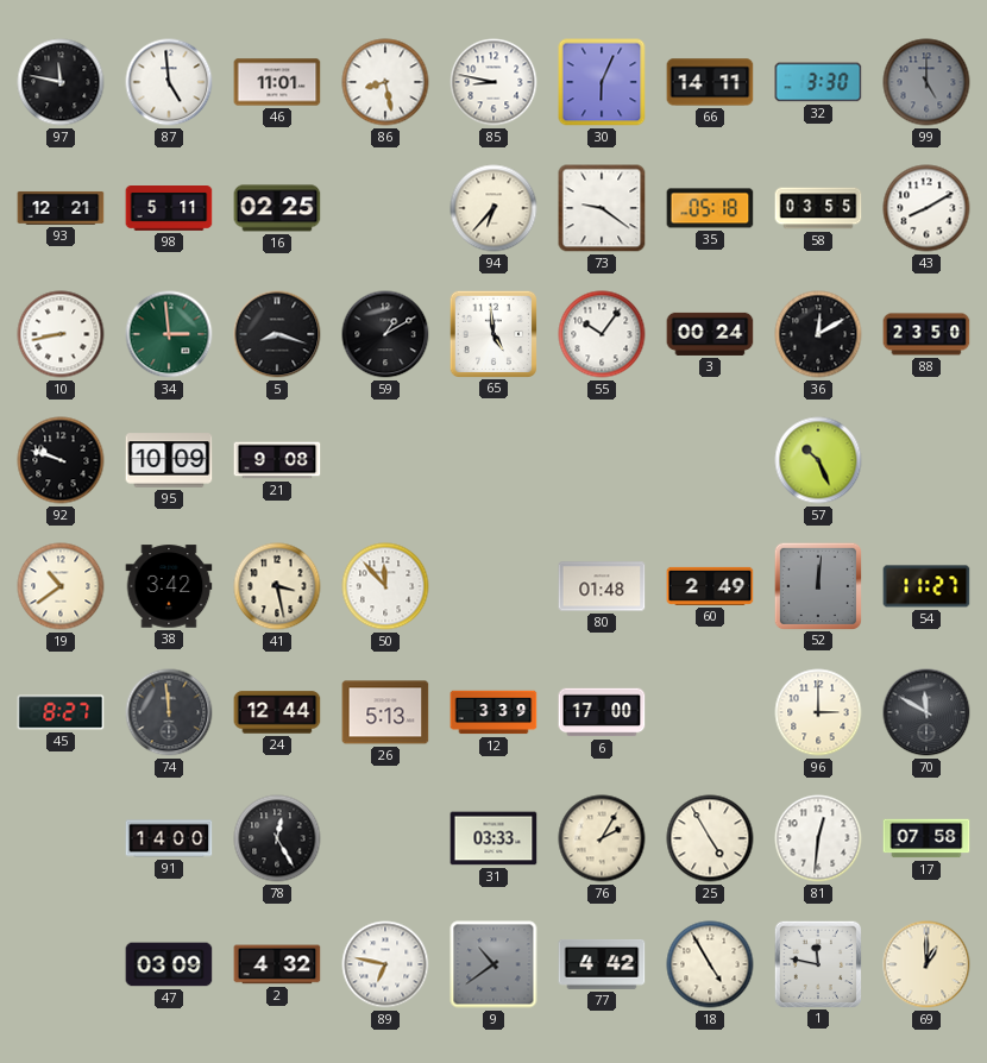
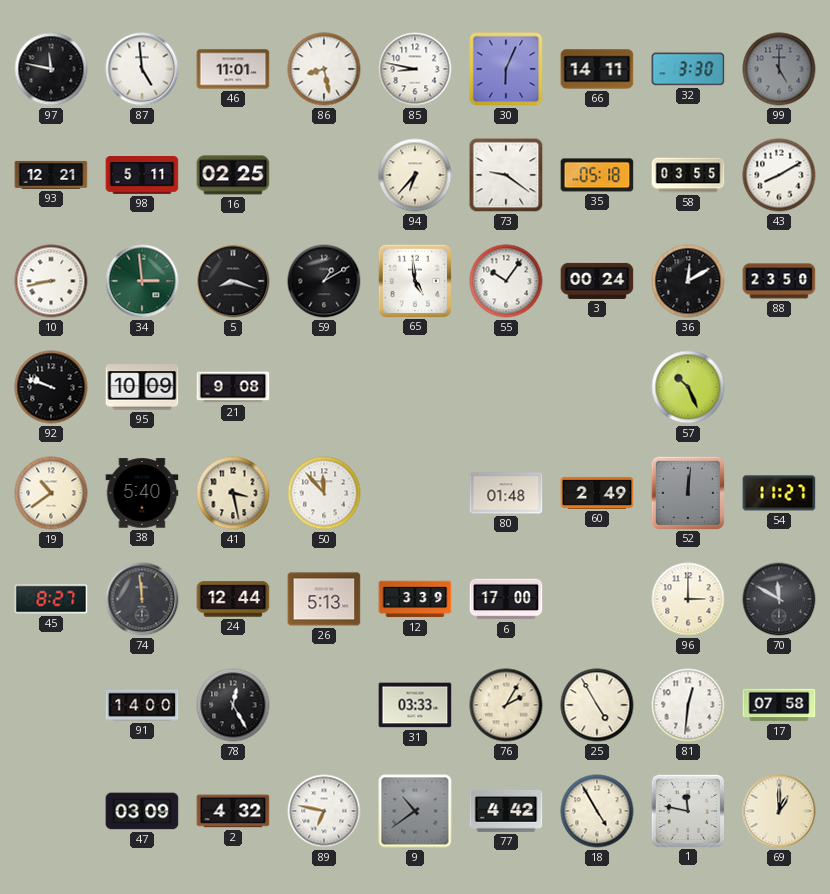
38: 3:42 -> 5:40
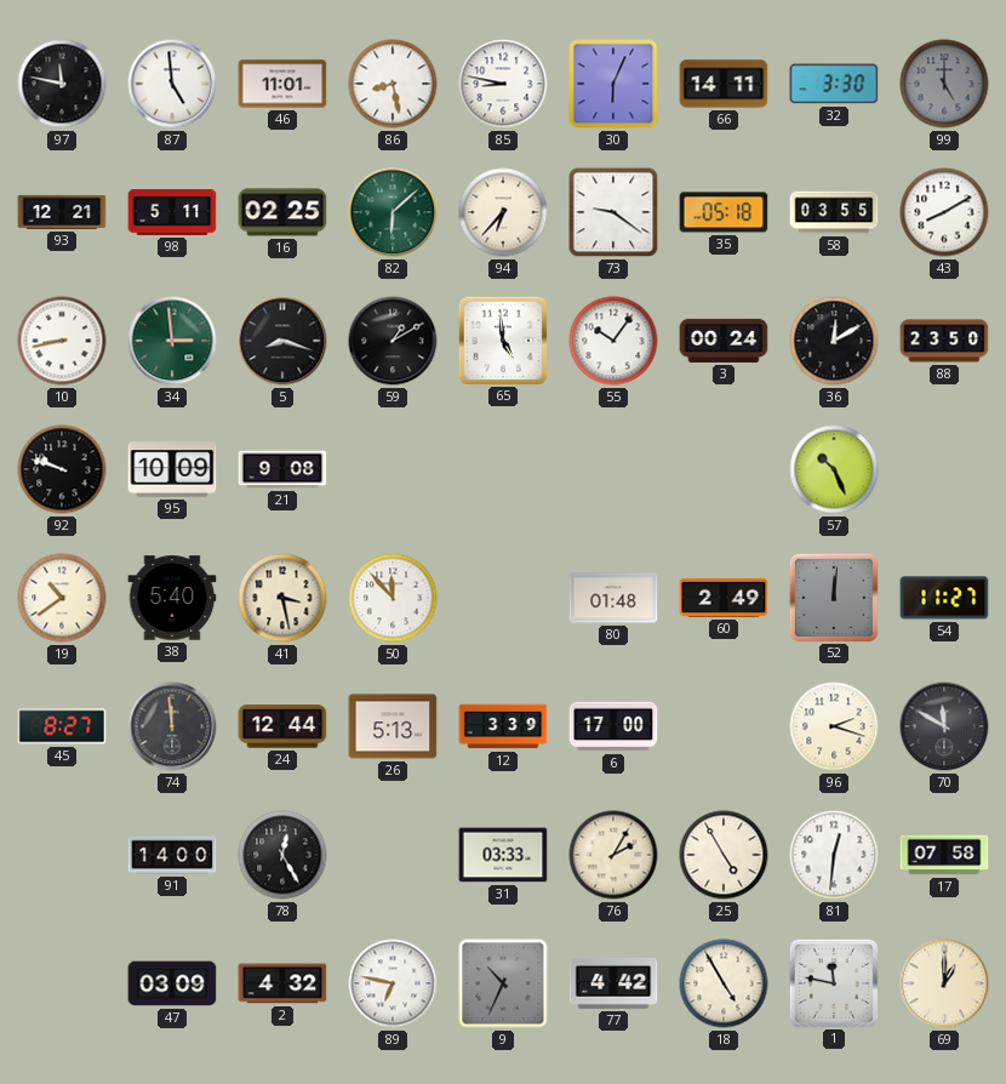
82: none -> 6:08
96: 3:00 -> 2:18
9: 10:39 -> 10:34
